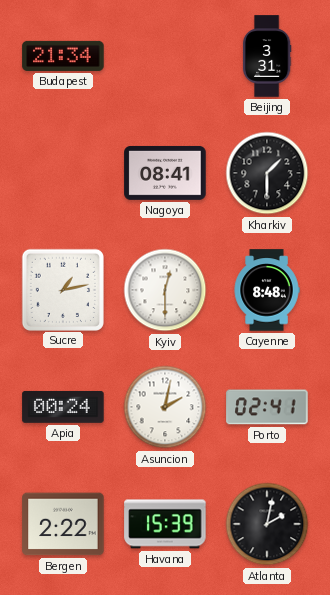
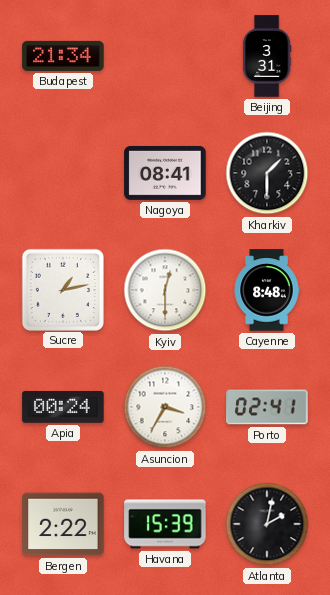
Asuncion: 2:02 -> 3:35
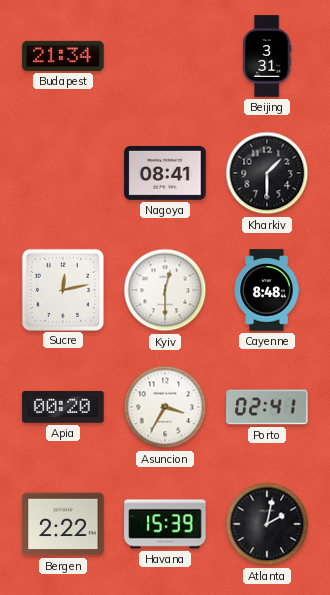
Sucre: 1:13 -> 12:13
Apia: 00:24 -> 00:20
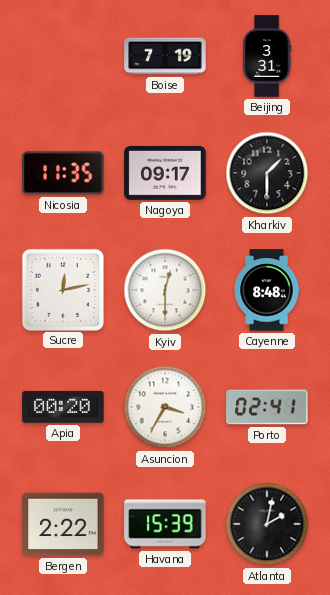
Budapest: 21:34 -> none
Boise: none -> 7:19
Nicosia: none -> 11:35
Nagoya: 08:41 -> 09:17
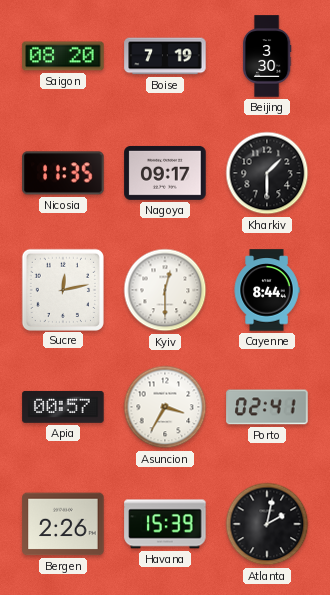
Saigon: none -> 08:20
Beijing: 3:31 -> 3:30
Cayenne: 8:48 -> 8:44
Apia: 00:20 -> 00:57
Bergen: 2:22 -> 2:26
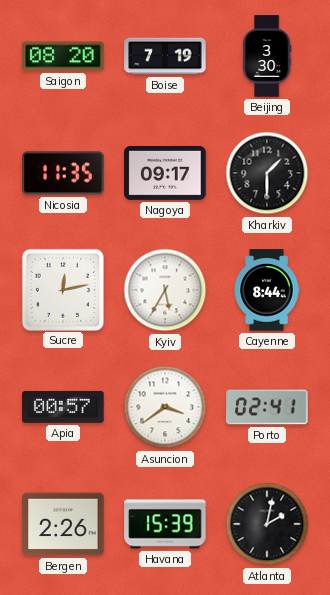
Kyiv: 12:30 -> 5:35
Asuncion: 3:35 -> 3:39
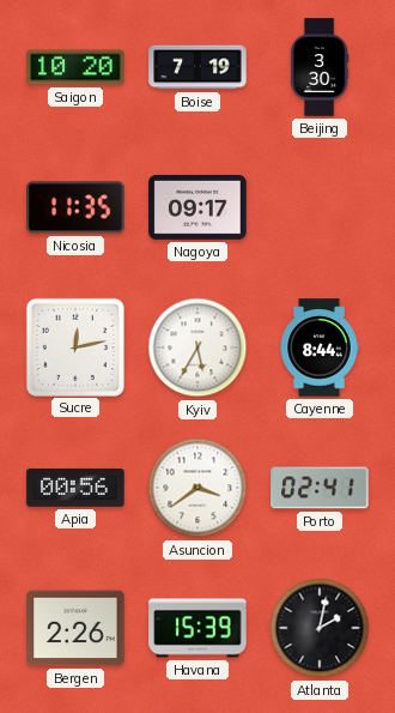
Saigon: 08:20 -> 10:20
Kharkiv: 1:30 -> none
Apia: 00:57 -> 00:56
